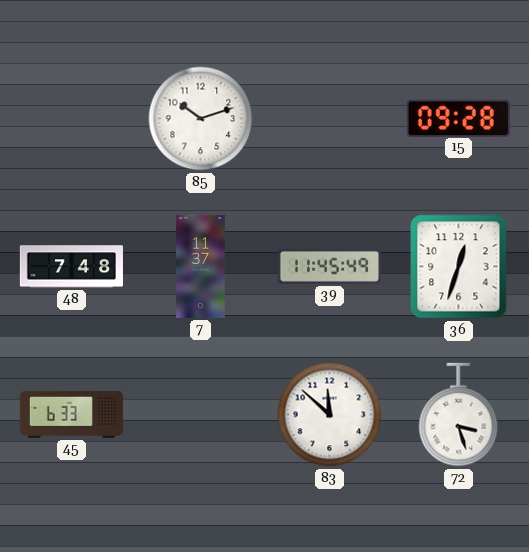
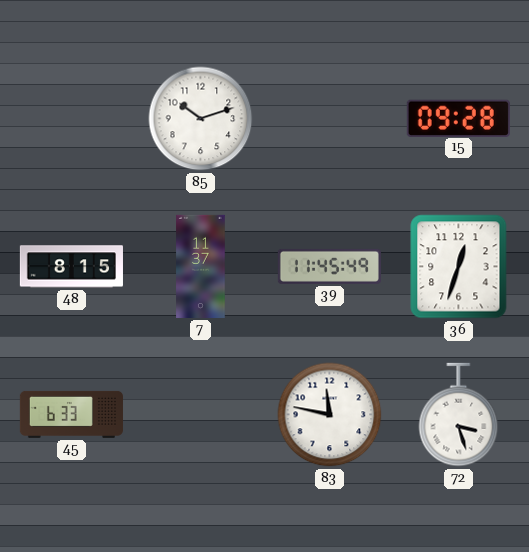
48: 7:48 -> 8:15
83: 11:52 -> 11:47
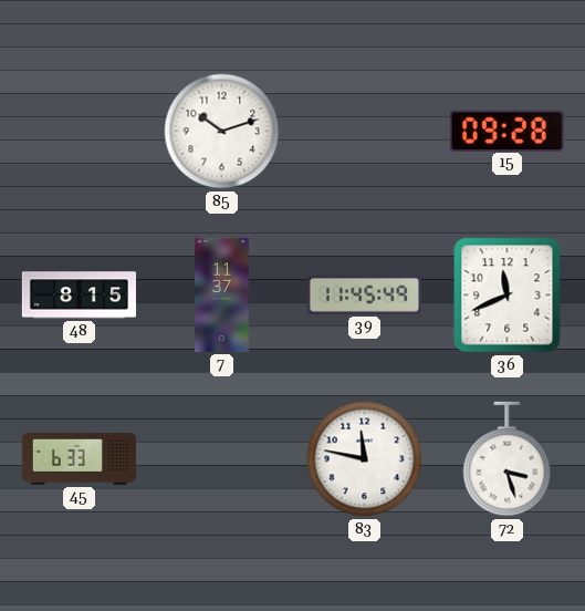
36: 12:33 -> 11:41
